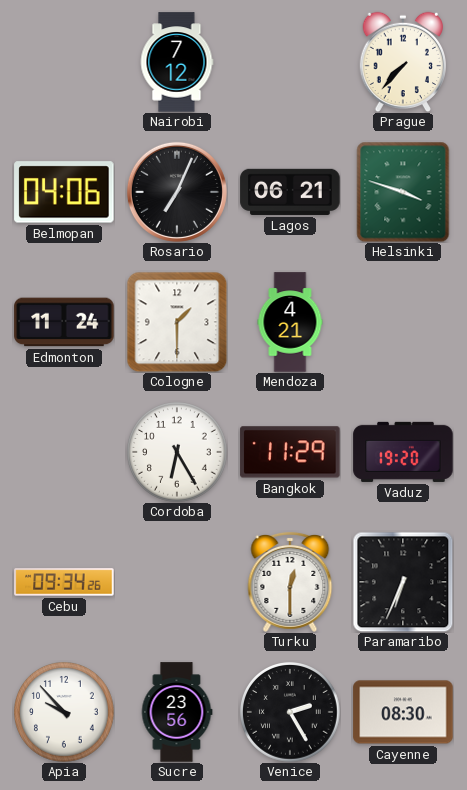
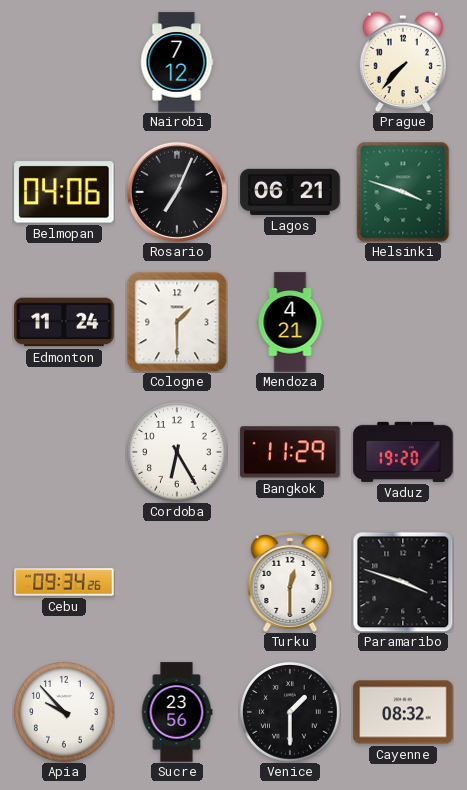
Paramaribo: 6:34 -> 3:48
Venice: 2:25 -> 1:30
Cayenne: 08:30 -> 08:32
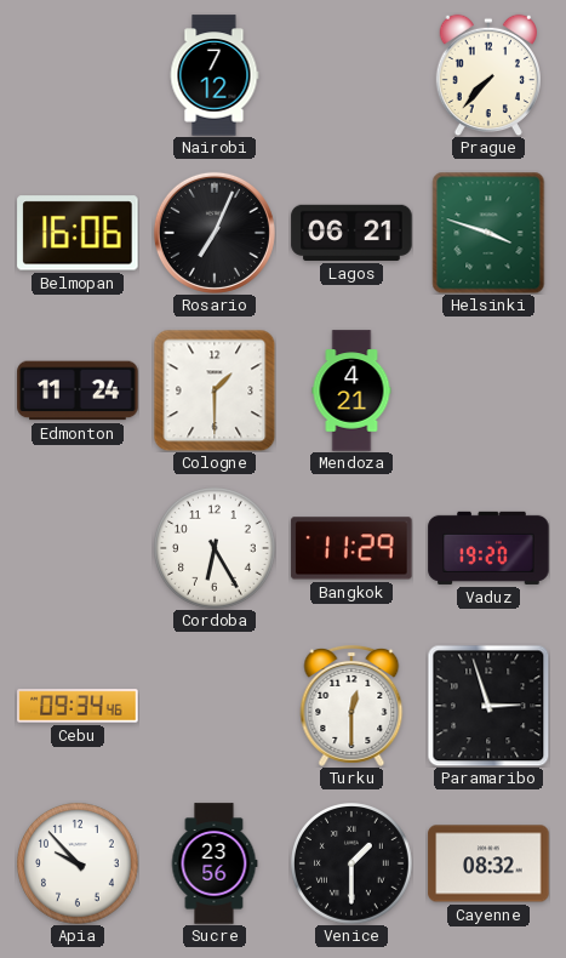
Belmopan: 04:06 -> 16:06
Cebu: 09:34:26 -> 09:34:46
Paramaribo: 3:48 -> 2:57
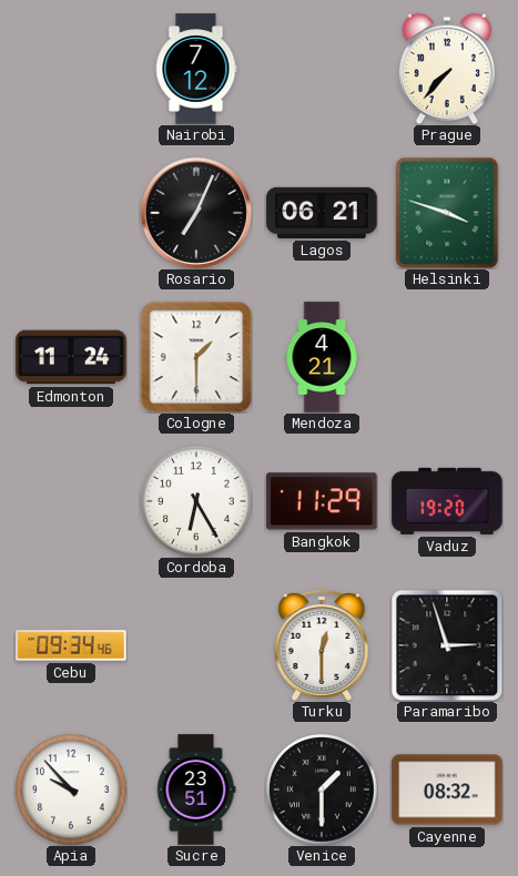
Belmopan: 16:06 -> none
Sucre: 23:56 -> 23:51
